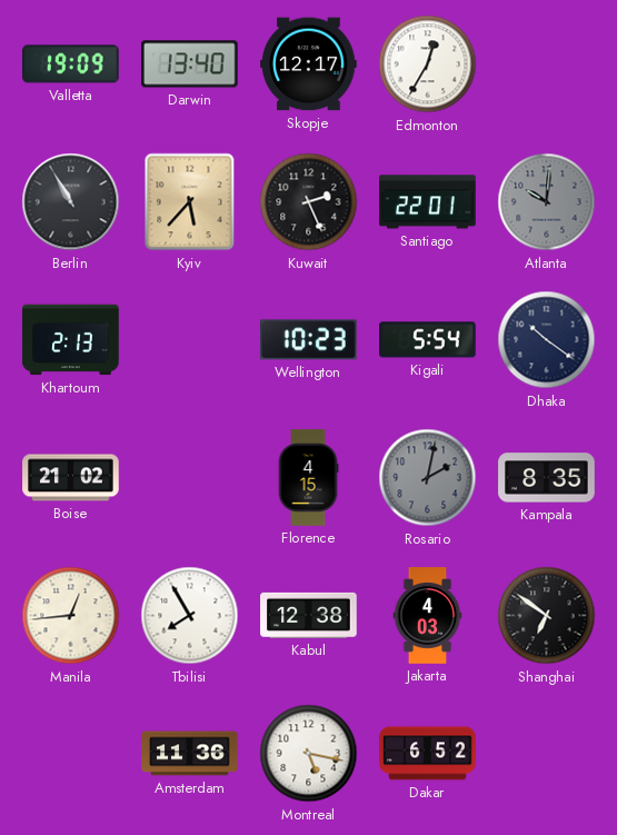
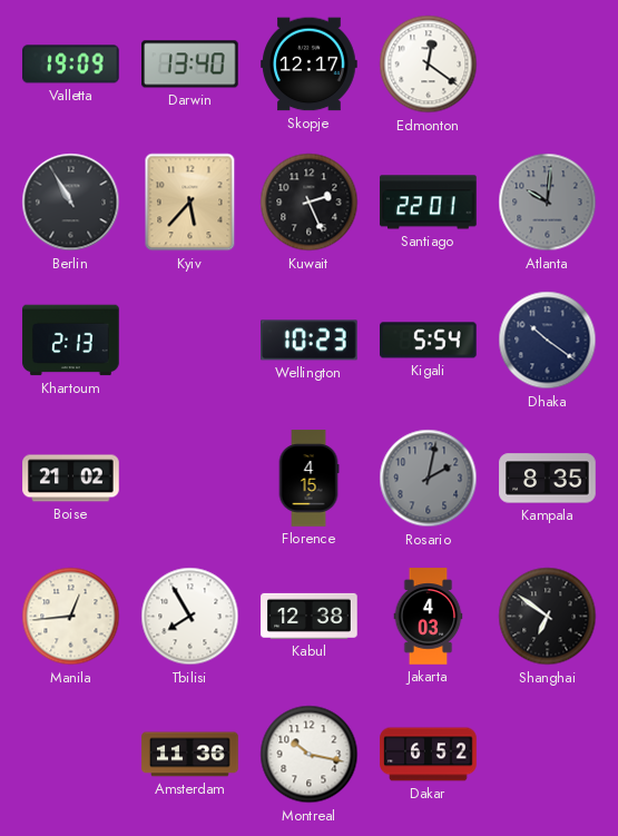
Edmonton: 12:35 -> 12:21
Montreal: 5:17 -> 10:17
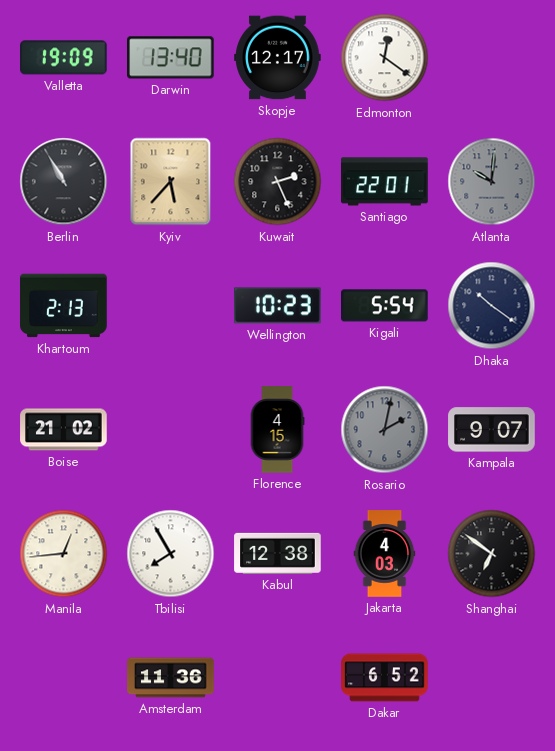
Kampala: 8:35 -> 9:07
Montreal: 10:17 -> none
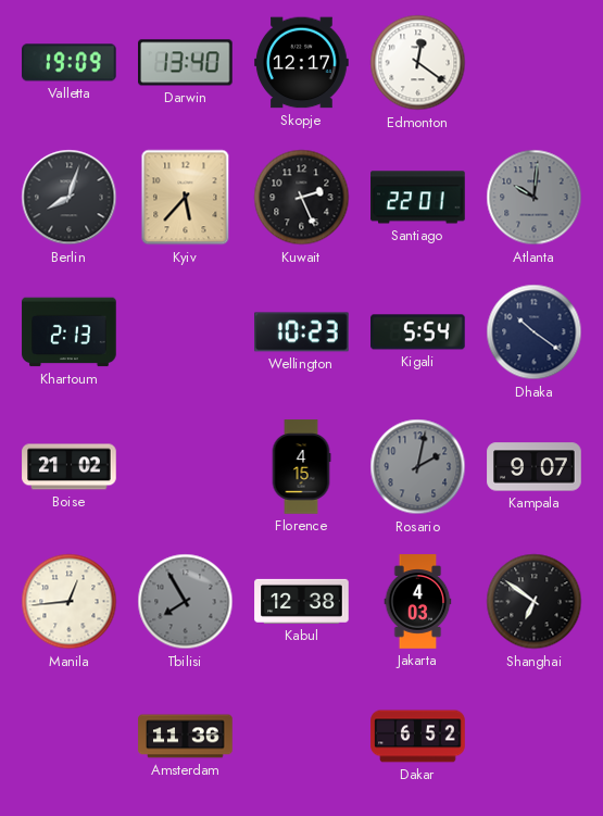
Berlin: 10:55 -> 8:03
Tbilisi dial: white -> grey
